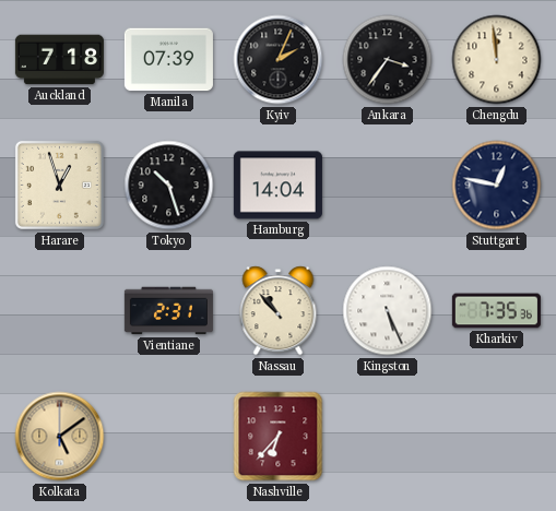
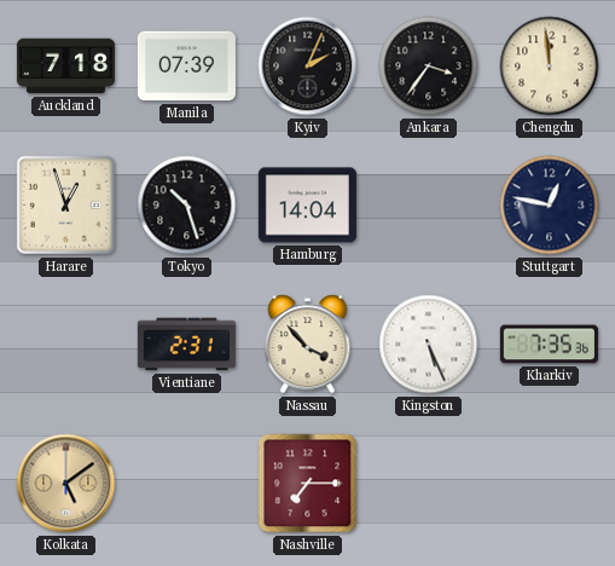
Nassau: 10:53 -> 3:53
Nashville: 6:37 -> 7:15
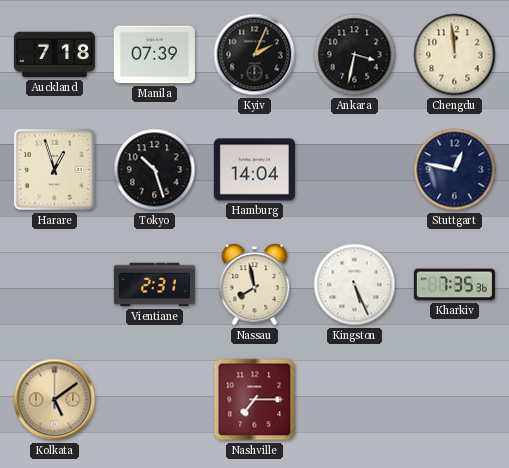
Ankara: 3:36 -> 3:32
Nassau: 3:53 -> 7:58
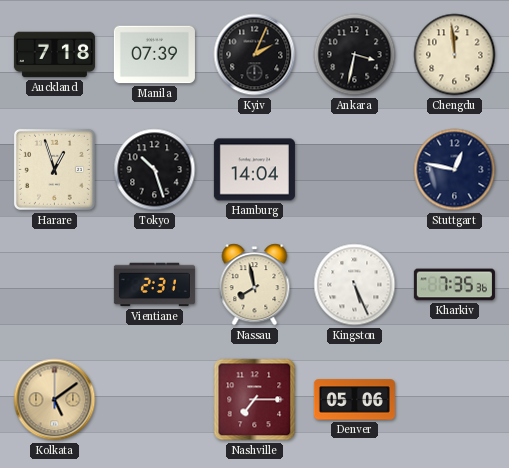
Denver: none -> 05:06
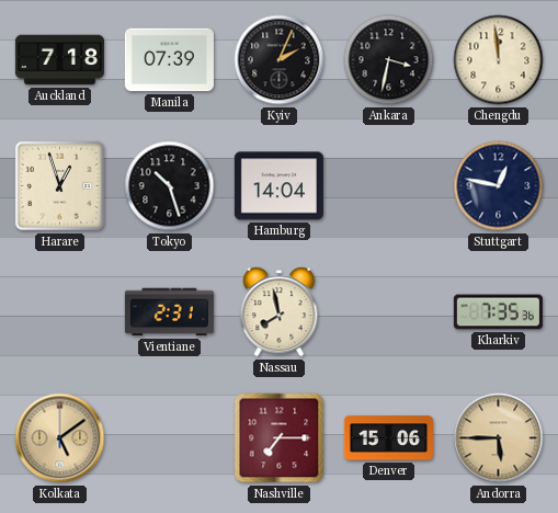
Kingston: 5:26 -> none
Denver: 05:06 -> 15:06
Andorra: none -> 5:45
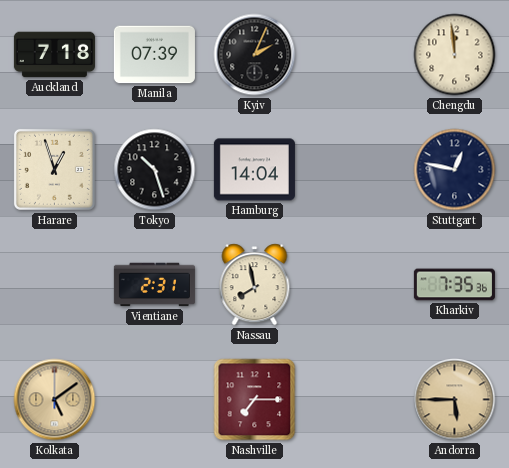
Ankara: 3:32 -> none
Denver: 15:06 -> none
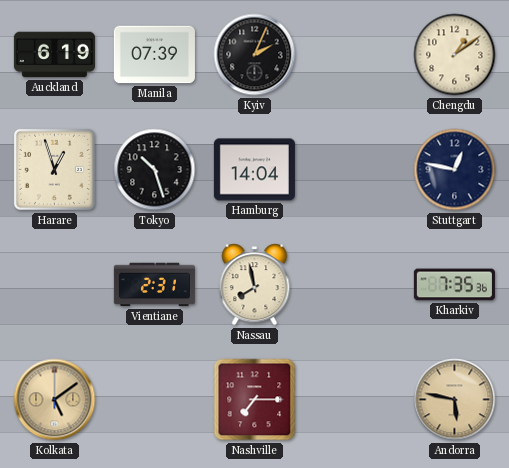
Auckland: 7:18 -> 6:19
Chengdu: 11:59 -> 1:09
Andorra: 5:45 -> 5:47
